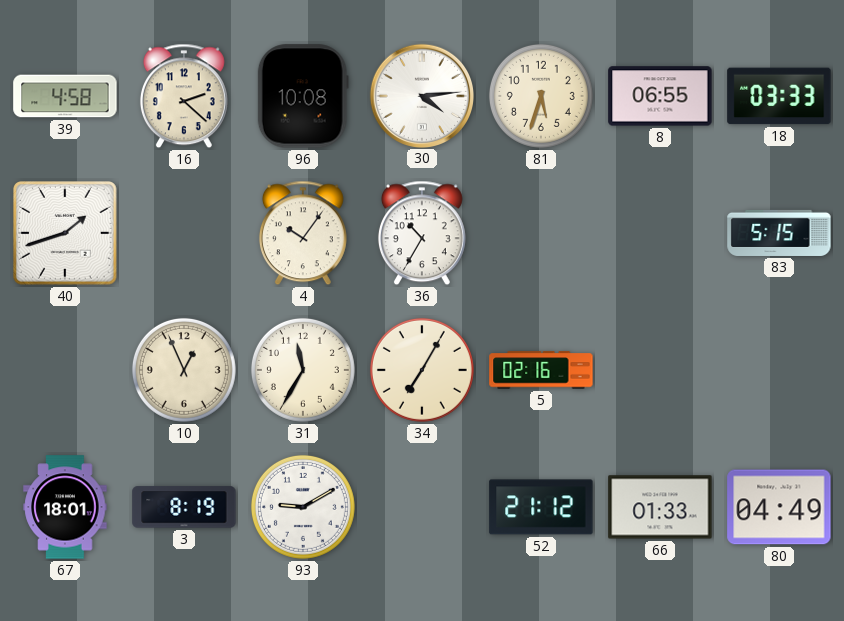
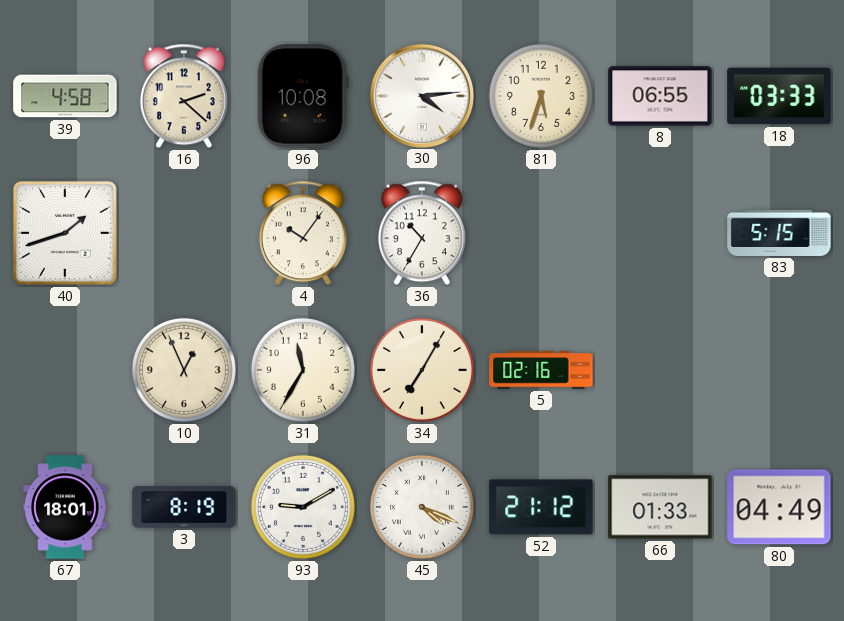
45: none -> 4:19
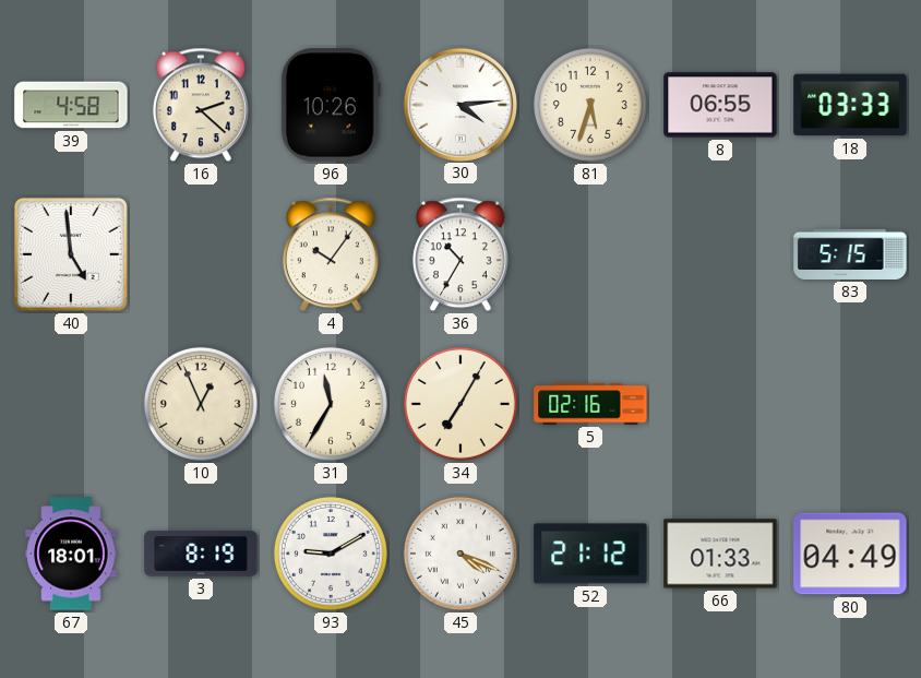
96: 10:08 -> 10:26
40: 1:42 -> 4:59
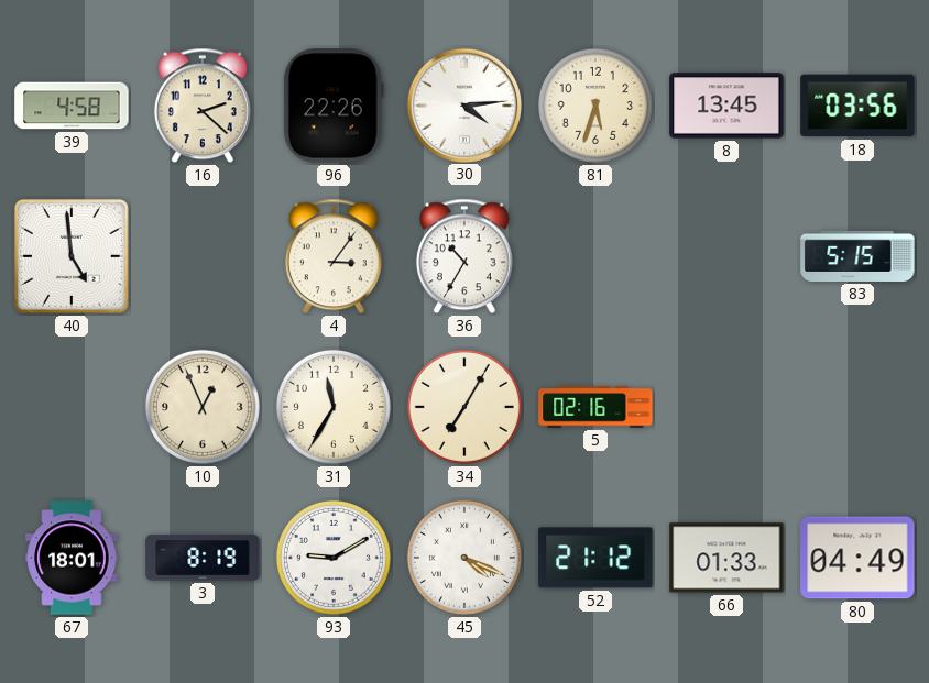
96: 10:26 -> 22:26
8: 06:55 -> 13:45
18: 03:33 -> 03:56
4: 10:06 -> 3:06
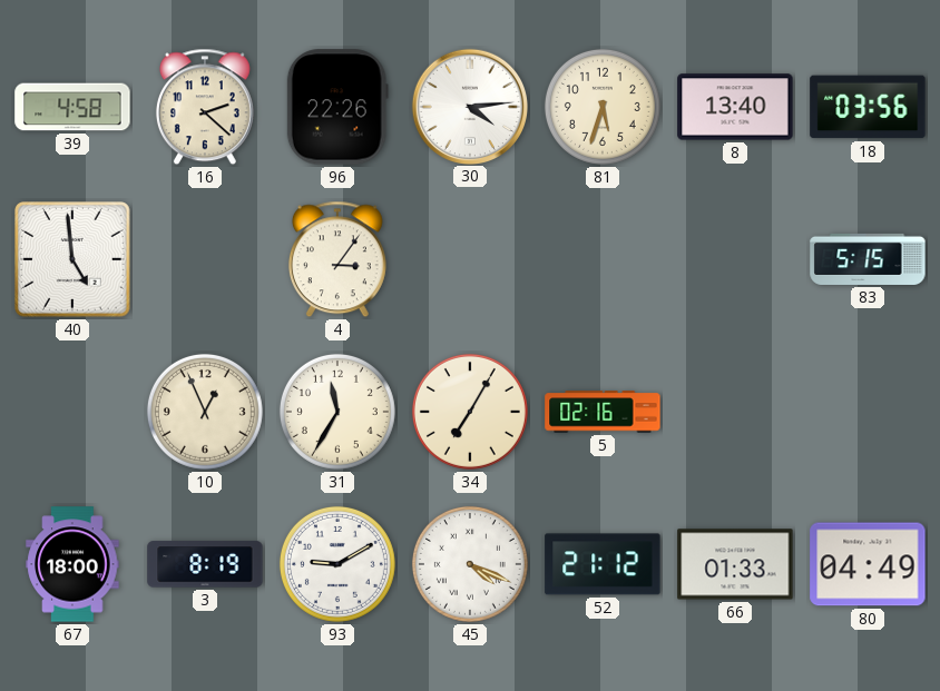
8: 13:45 -> 13:40
36: 10:35 -> none
67: 18:01 -> 18:00
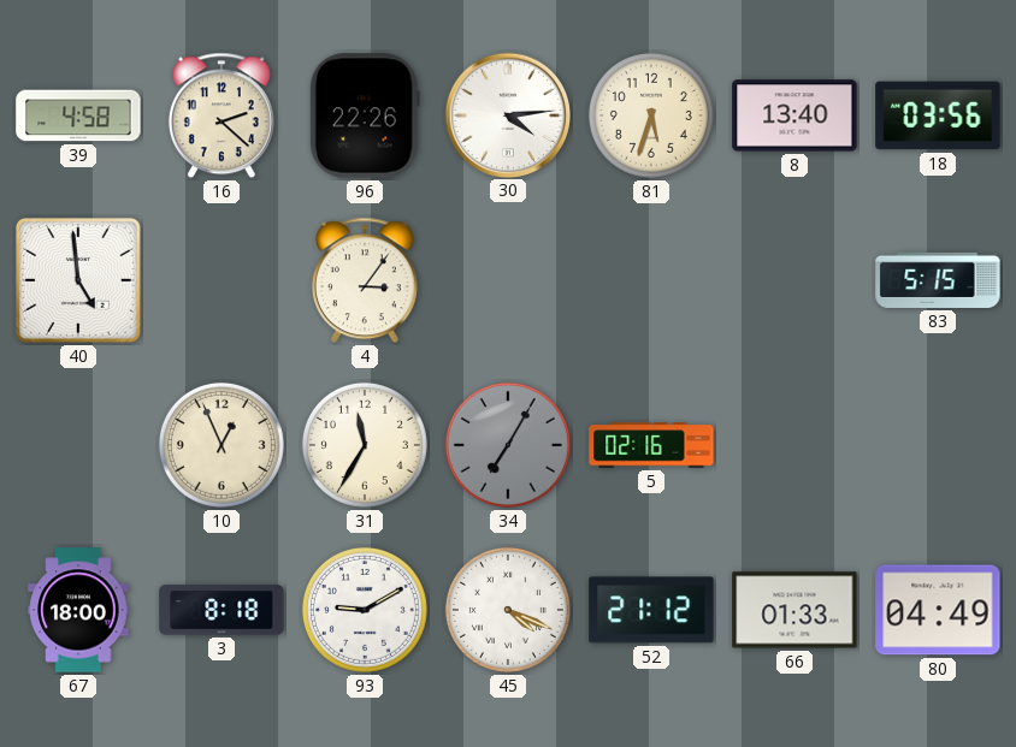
34 dial: cream -> grey
3: 8:19 -> 8:18
